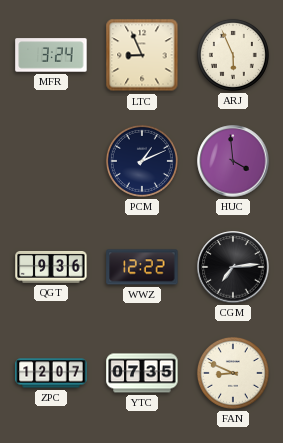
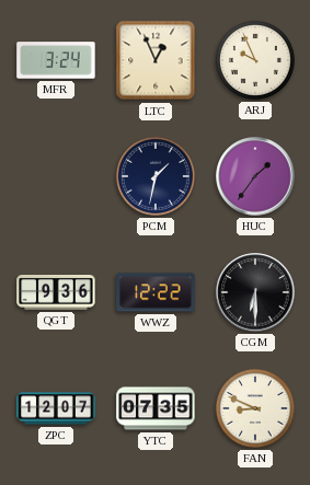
LTC: 8:56 -> 12:56
ARJ: 5:56 -> 9:56
PCM: 1:11 -> 1:32
HUC: 3:59 -> 1:36
CGM: 7:14 -> 6:30
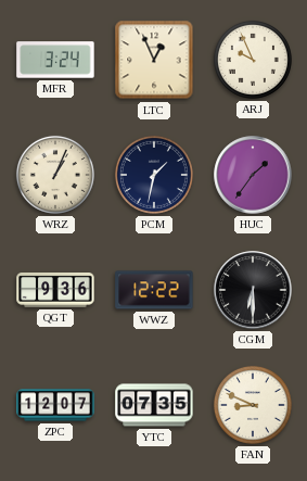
WRZ: none -> 1:04
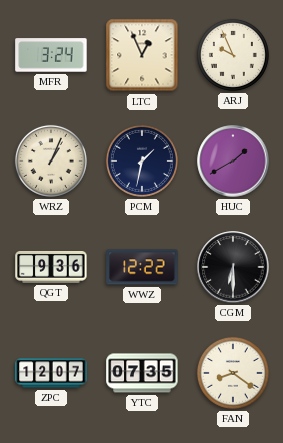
HUC: 1:36 -> 1:40
FAN: 8:49 -> 8:21
